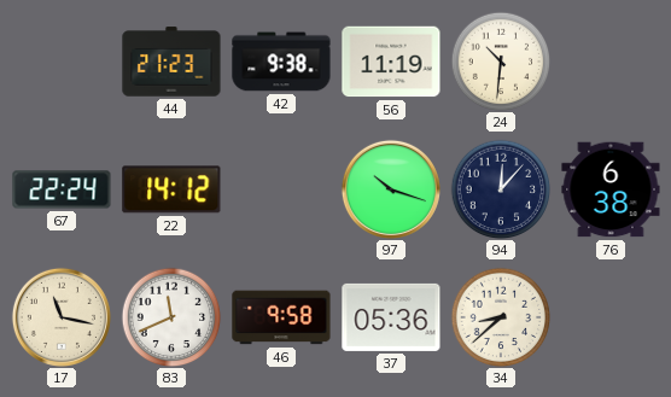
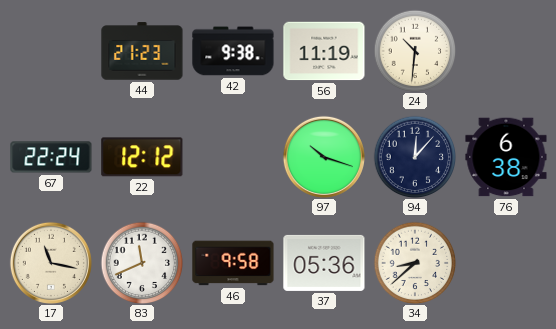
22: 14:12 -> 12:12
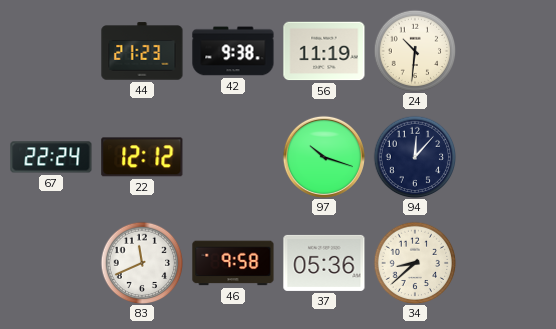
76: 6:38 -> none
17: 11:17 -> none
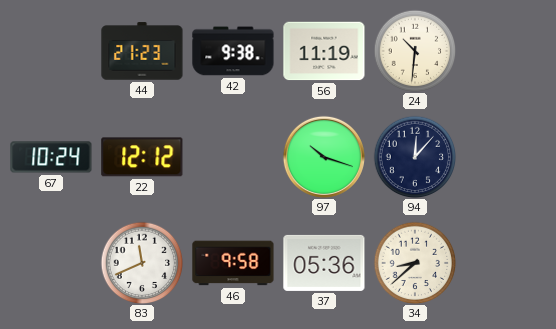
67: 22:24 -> 10:24
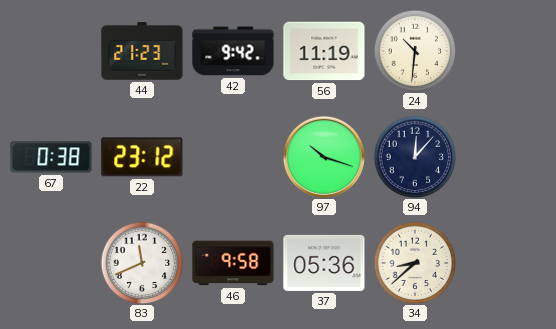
42: 9:38 -> 9:42
67: 10:24 -> 0:38
22: 12:12 -> 23:12
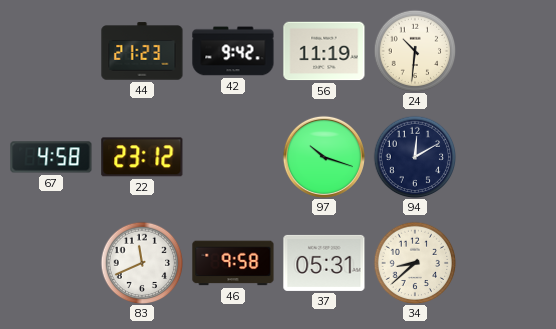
67: 0:38 -> 4:58
94: 12:07 -> 12:10
37: 05:36 -> 05:31
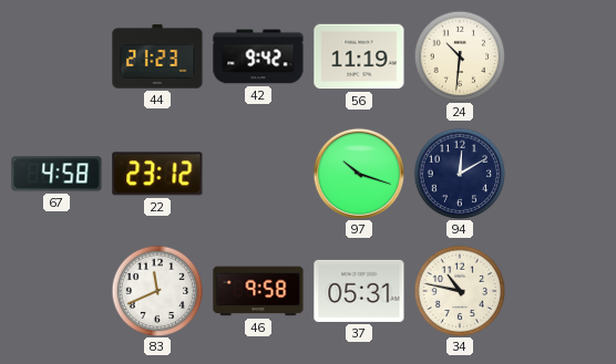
34: 8:38 -> 10:47
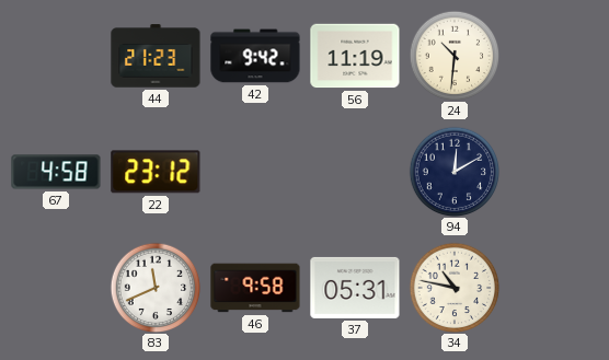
97: 10:18 -> none
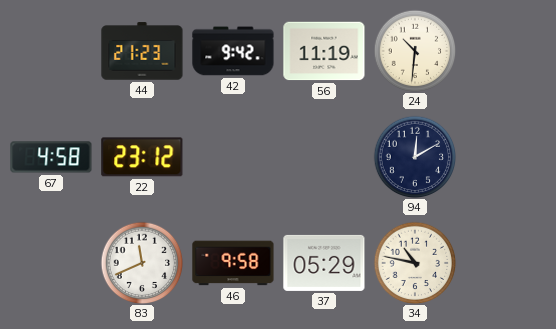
37: 05:31 -> 05:29
